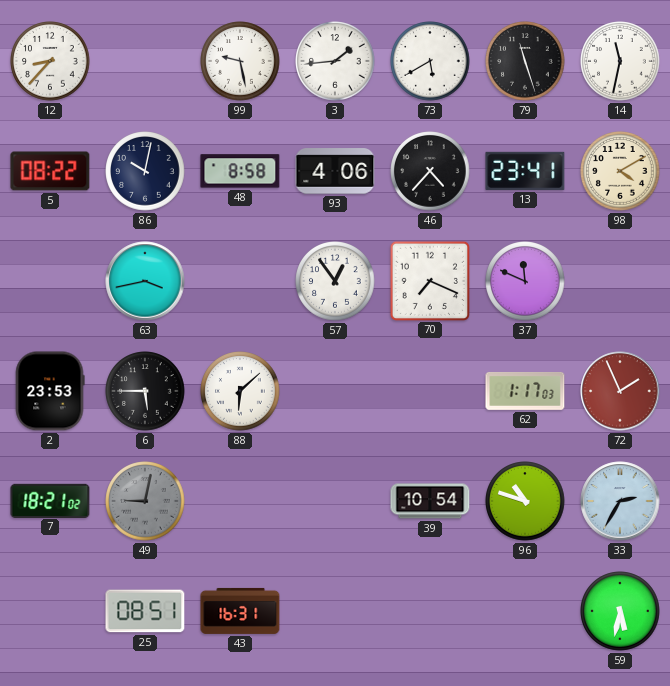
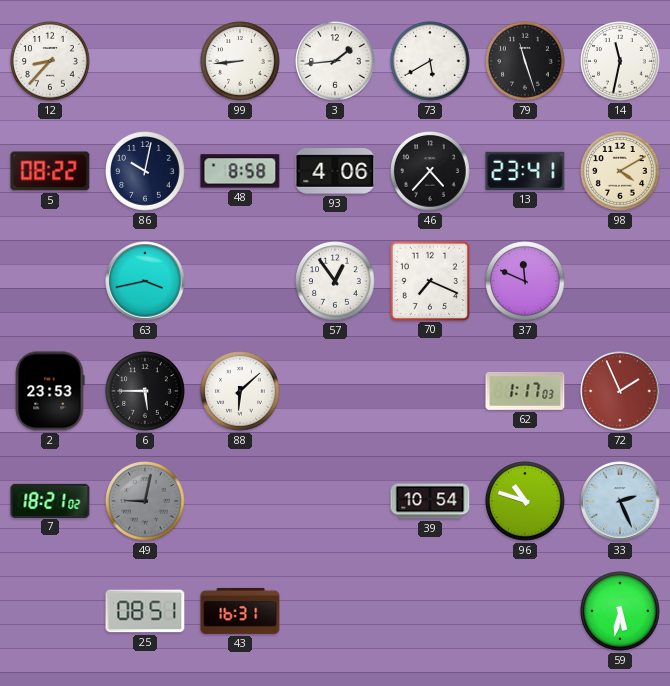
99: 9:28 -> 8:44
33: 2:35 -> 2:26
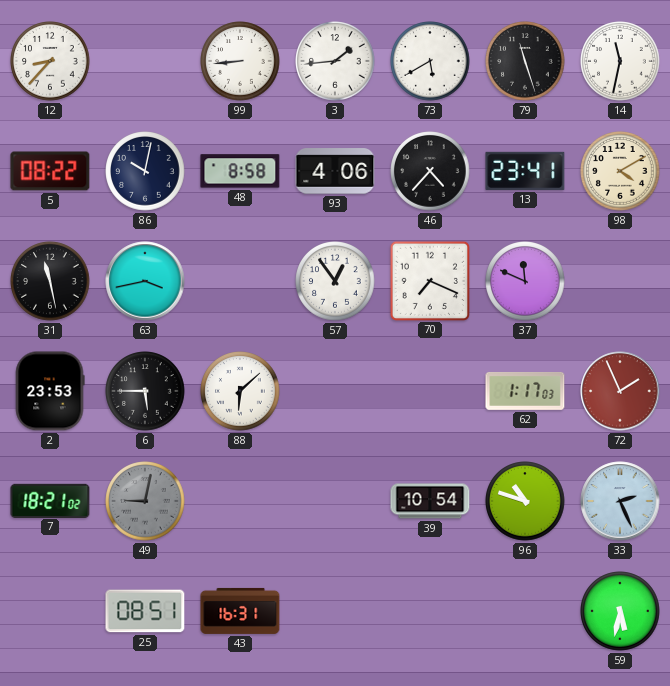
31: none -> 11:28
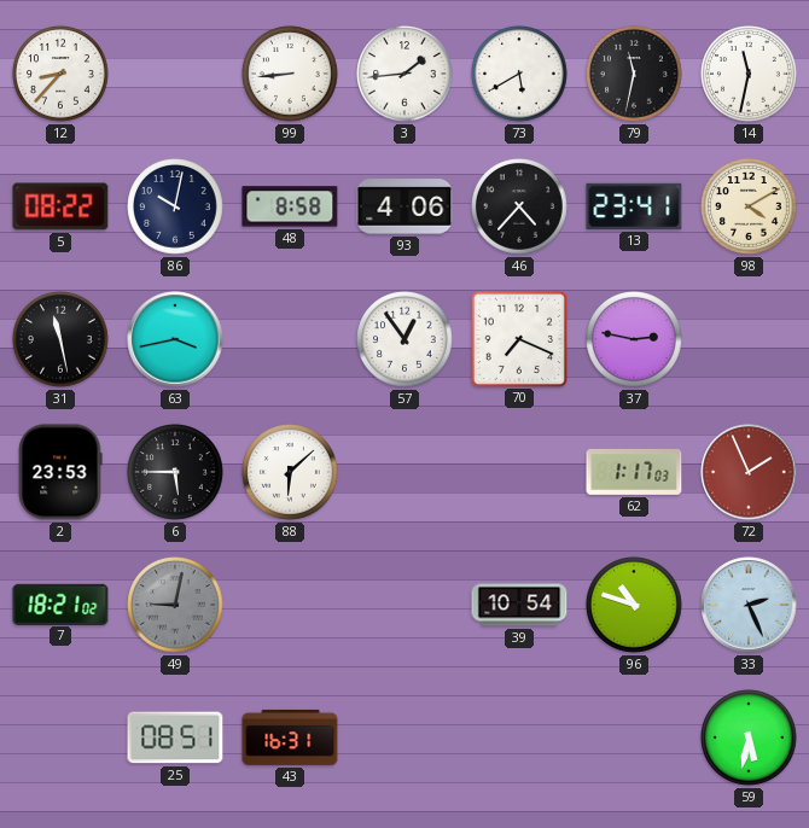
79: 11:27 -> 11:32
37: 11:49 -> 2:47
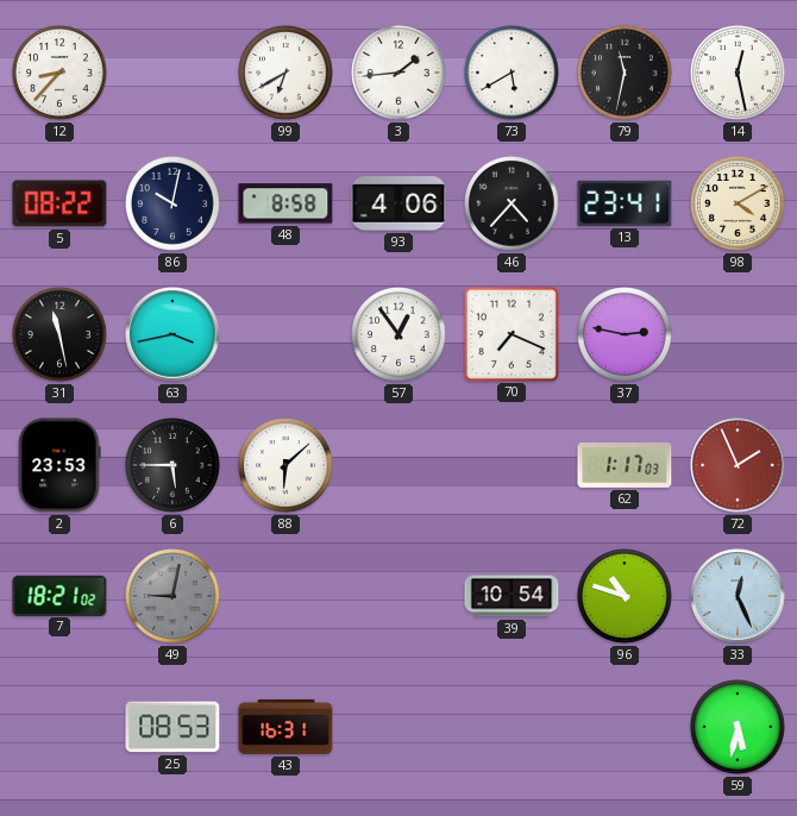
99: 8:44 -> 6:40
14: 11:32 -> 12:28
33: 2:26 -> 12:26
25: 08:51 -> 08:53
